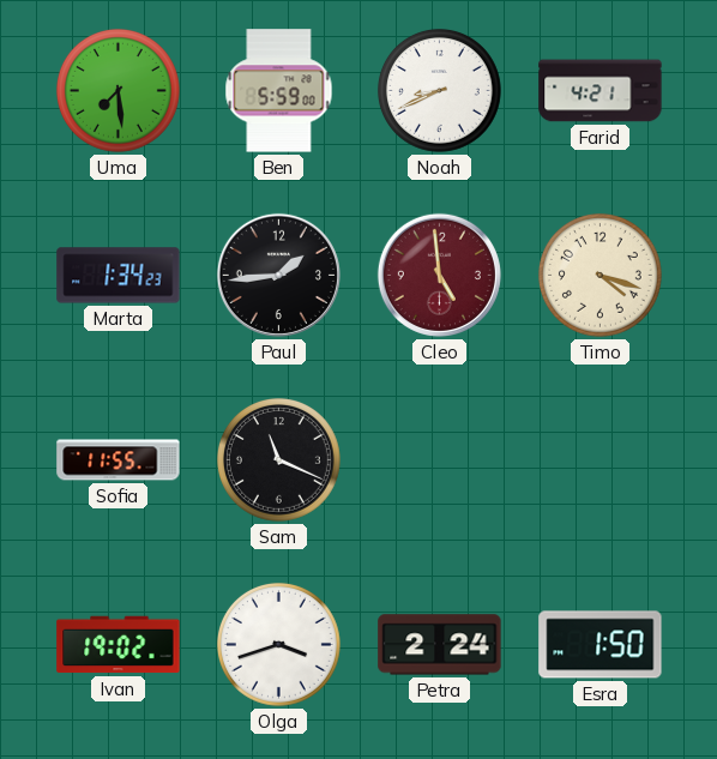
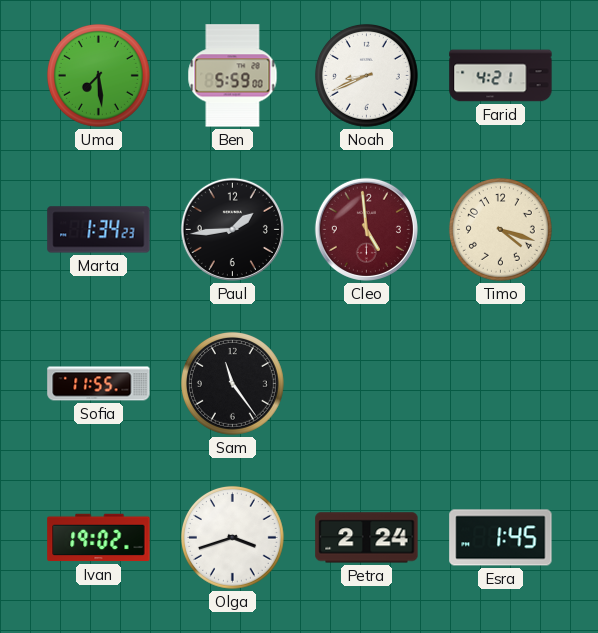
Sam: 11:19 -> 11:24
Esra: 1:50 -> 1:45
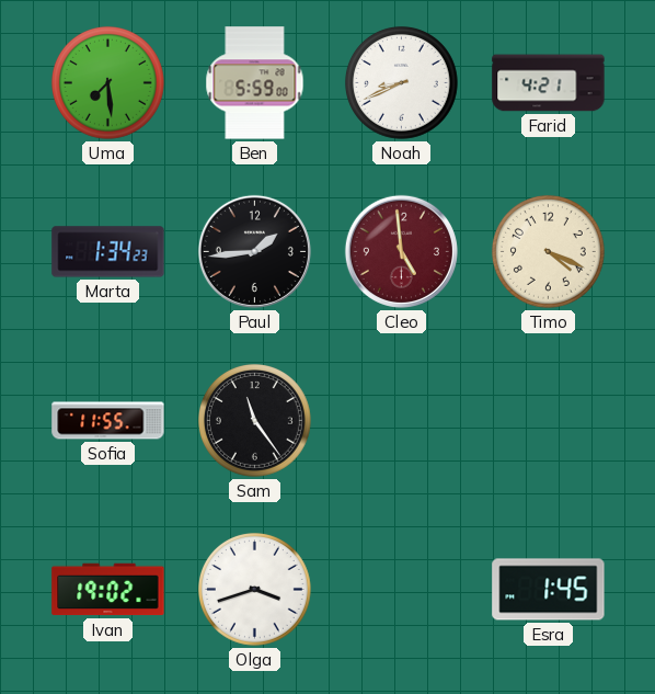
Timo: 4:18 -> 4:19
Petra: 2:24 -> none
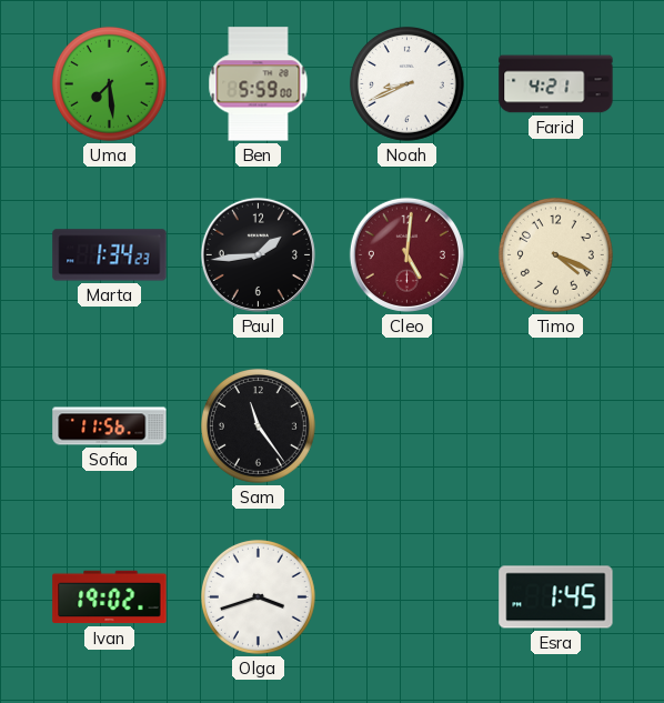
Cleo: 4:59 -> 5:01
Sofia: 11:55 -> 11:56
